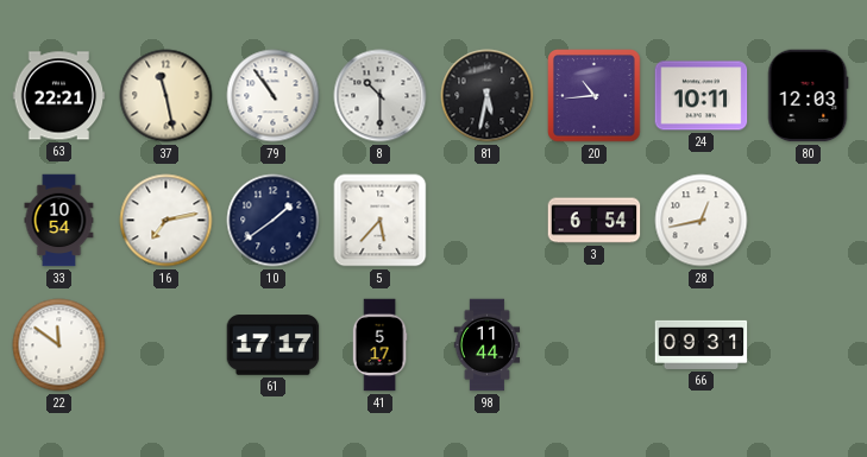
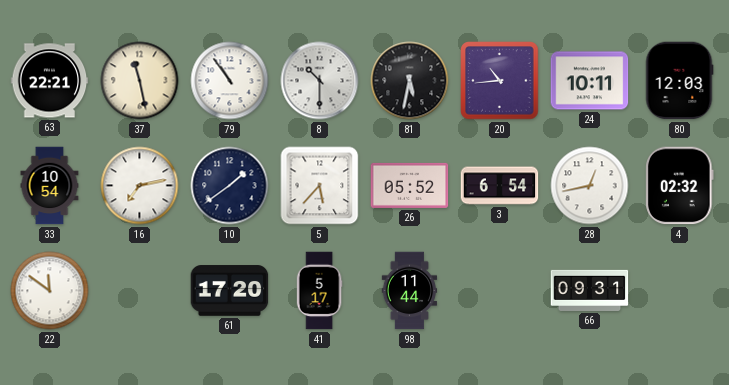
26: none -> 05:52
4: none -> 02:32
61: 17:17 -> 17:20
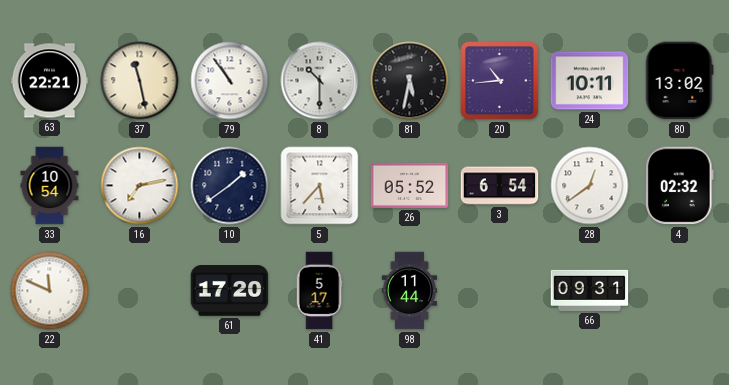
80: 12:03 -> 13:02
28: 12:43 -> 12:39
22: 11:51 -> 11:49
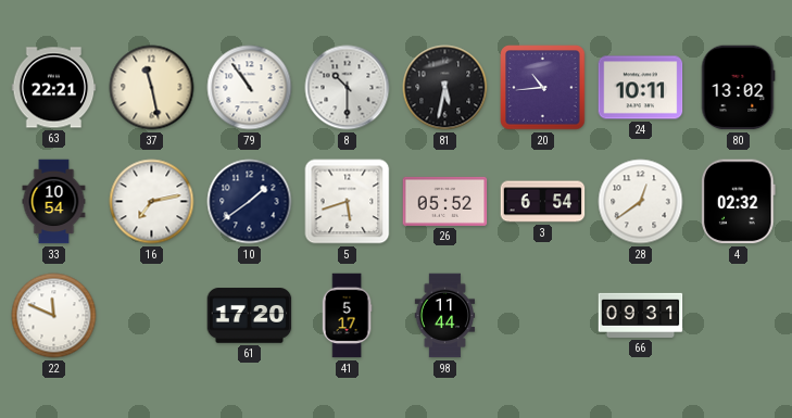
5: 5:37 -> 5:42
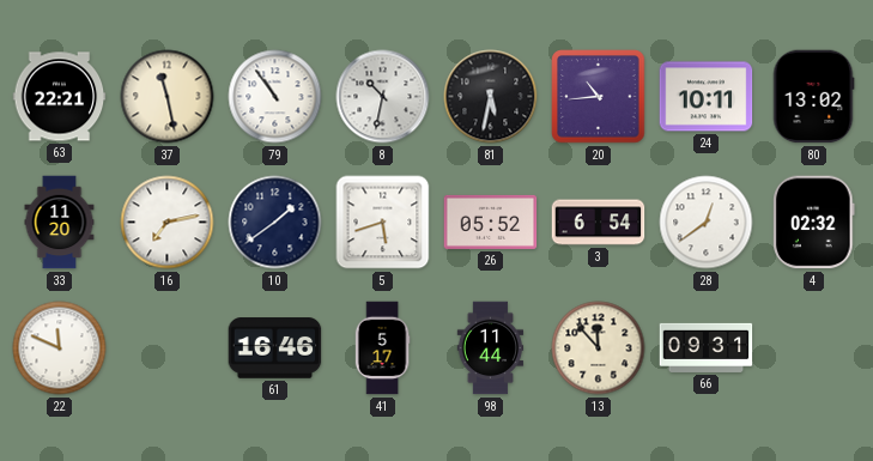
8: 10:30 -> 10:32
33: 10:54 -> 11:20
61: 17:20 -> 16:46
13: none -> 11:53
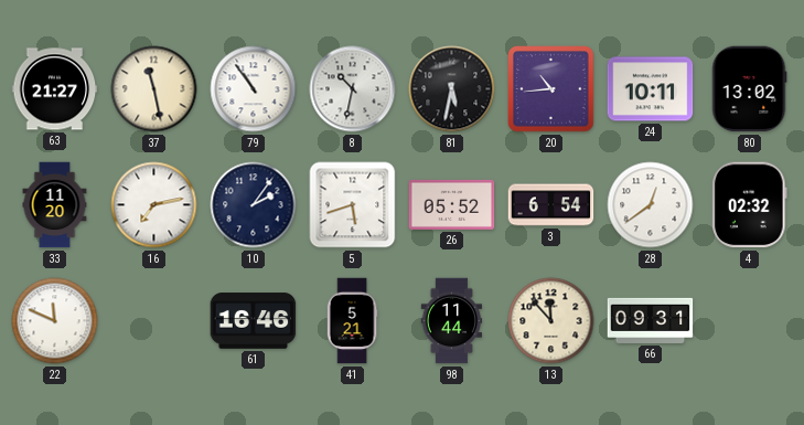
63: 22:21 -> 21:27
10: 1:39 -> 2:06
41: 5:17 -> 5:21
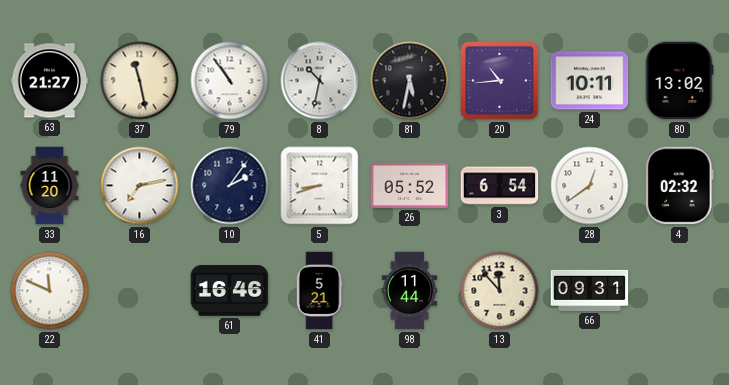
5: 5:42 -> 8:42
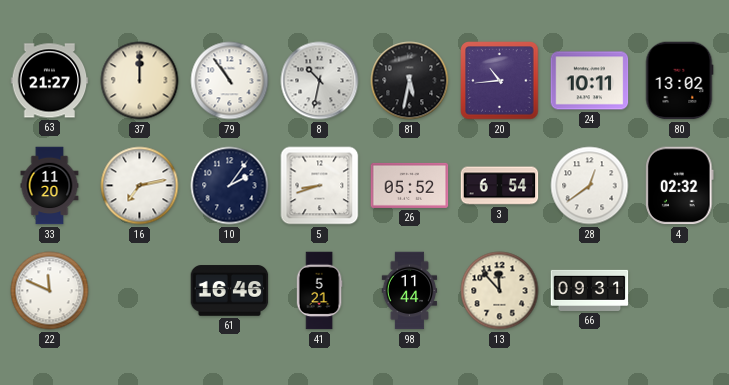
37: 11:28 -> 12:00
